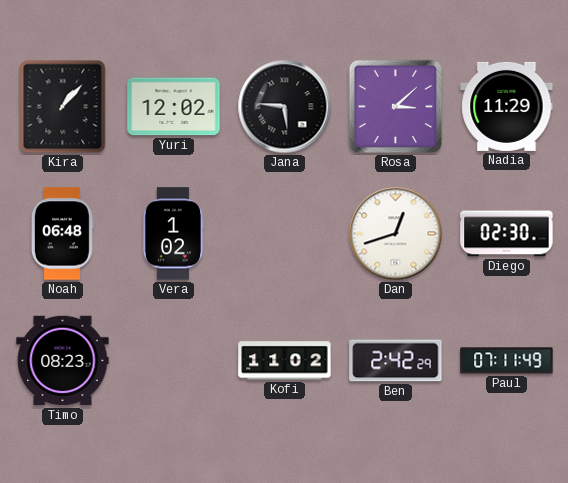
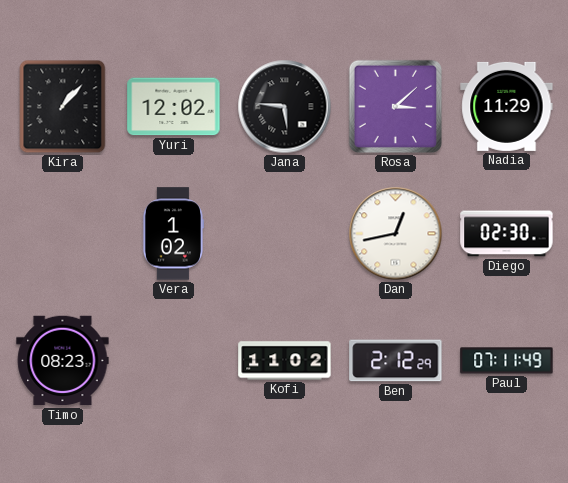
Noah: 06:48 -> none
Dan: 12:42 -> 12:43
Ben: 2:42 -> 2:12
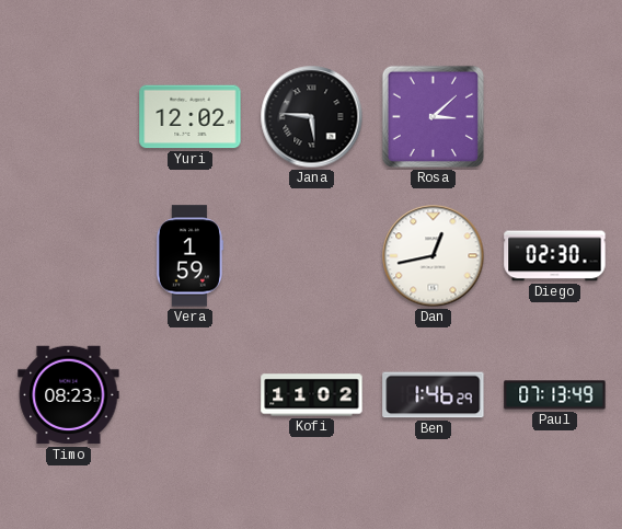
Kira: 1:07 -> none
Nadia: 11:29 -> none
Vera: 1:02 -> 1:59
Ben: 2:12 -> 1:46
Paul: 07:11 -> 07:13
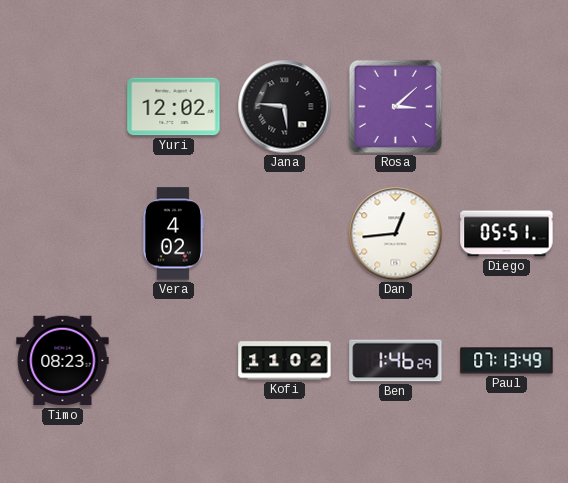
Vera: 1:59 -> 4:02
Dan: 12:43 -> 12:44
Diego: 02:30 -> 05:51
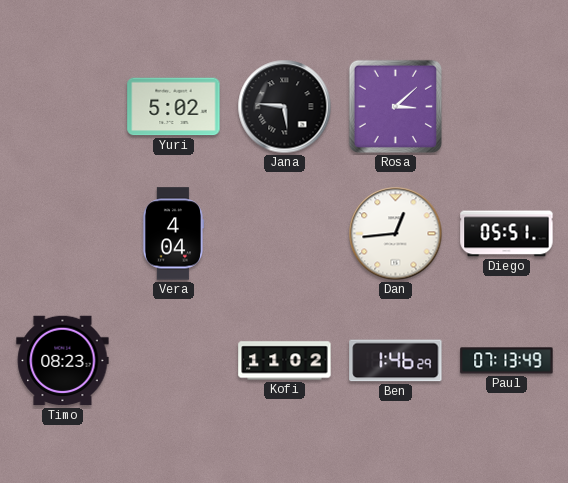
Yuri: 12:02 -> 5:02
Vera: 4:02 -> 4:04
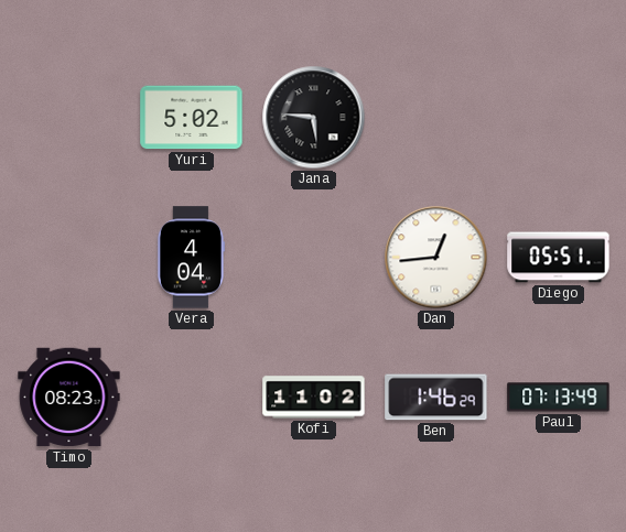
Rosa: 3:08 -> none
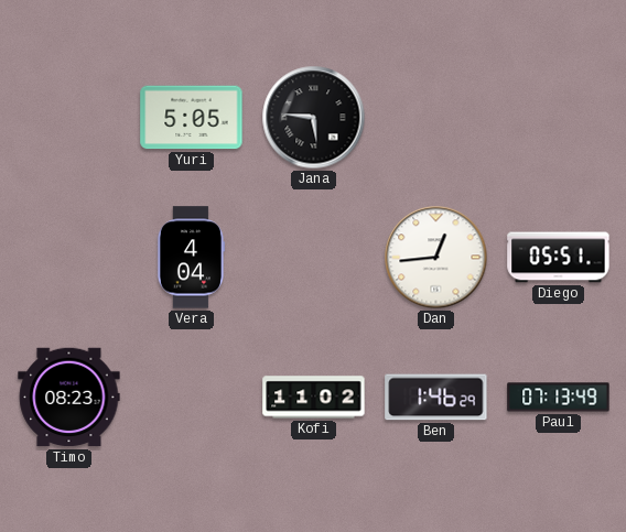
Yuri: 5:02 -> 5:05
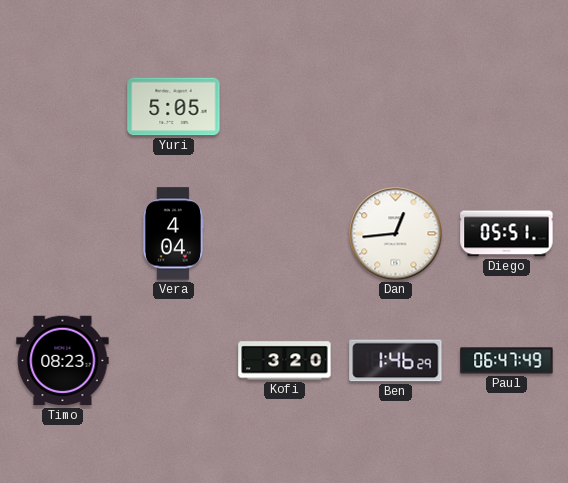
Jana: 5:46 -> none
Kofi: 11:02 -> 3:20
Paul: 07:13 -> 06:47
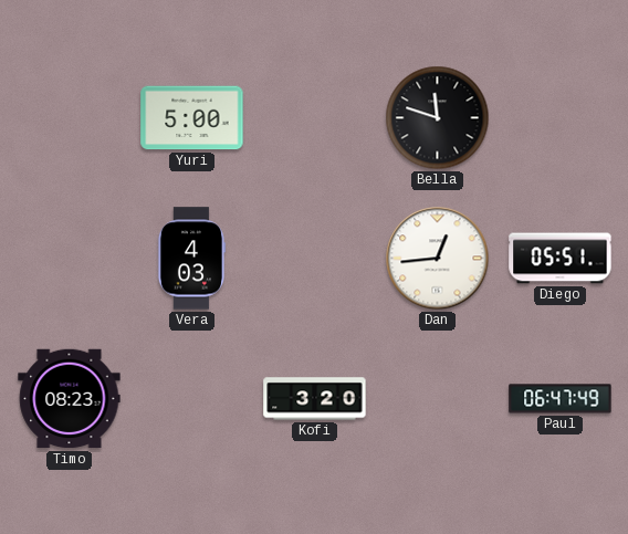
Yuri: 5:05 -> 5:00
Bella: none -> 11:48
Vera: 4:04 -> 4:03
Ben: 1:46 -> none
